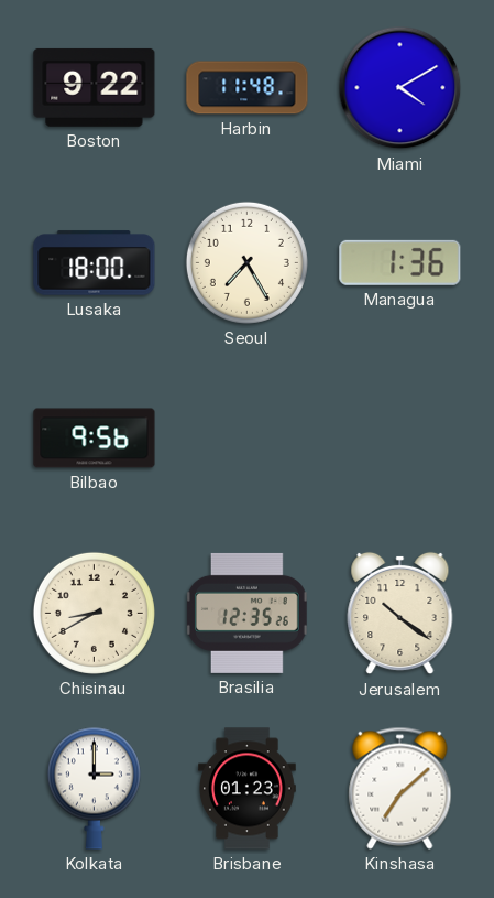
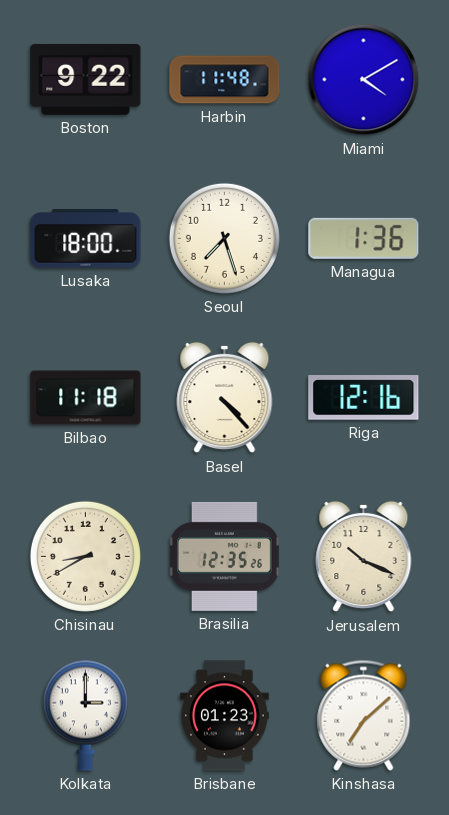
Seoul: 7:25 -> 7:27
Bilbao: 9:56 -> 11:18
Basel: none -> 4:23
Riga: none -> 12:16
Jerusalem: 10:21 -> 10:19
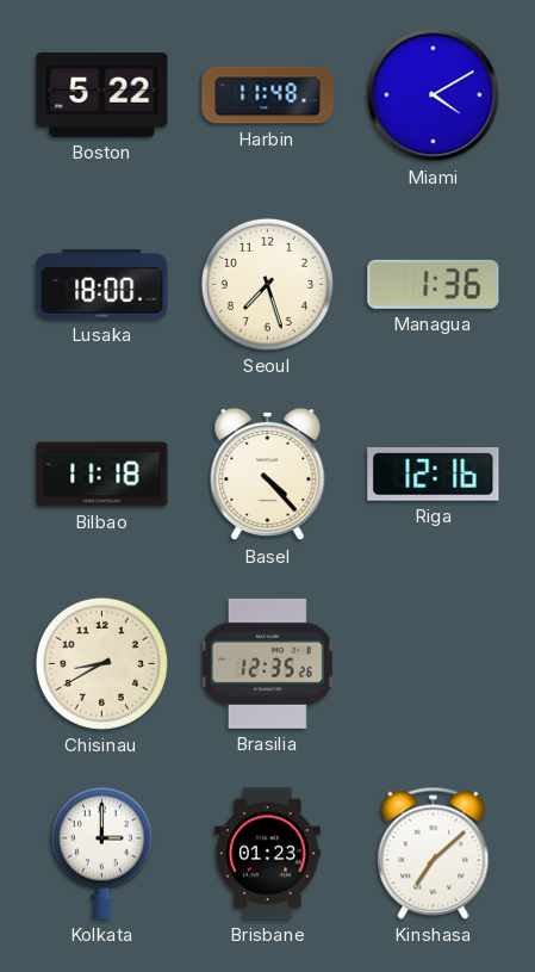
Boston: 9:22 -> 5:22
Jerusalem: 10:19 -> none
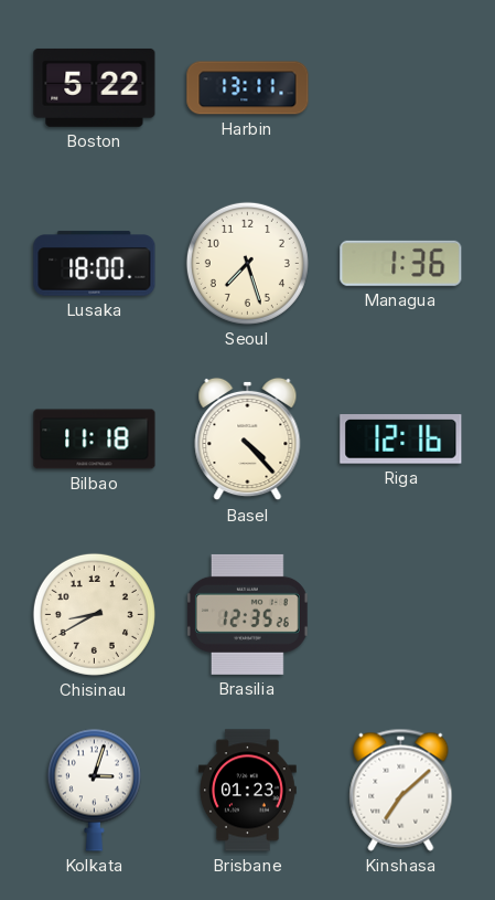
Harbin: 11:48 -> 13:11
Miami: 4:10 -> none
Kolkata: 3:00 -> 3:03
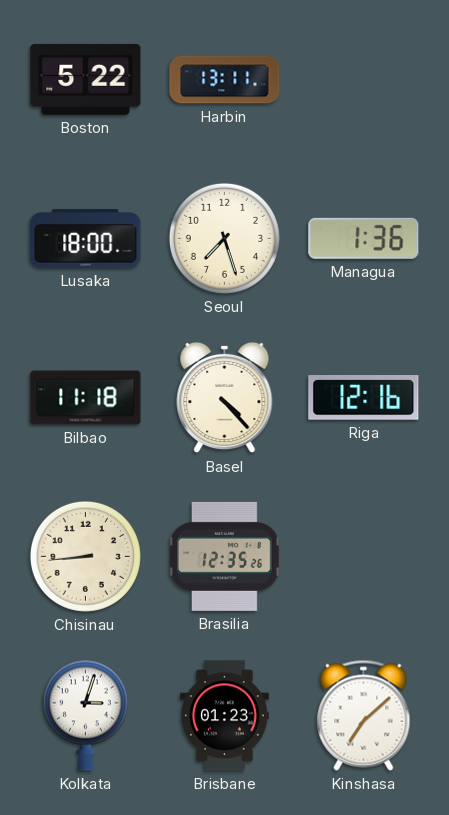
Chisinau: 8:40 -> 8:44
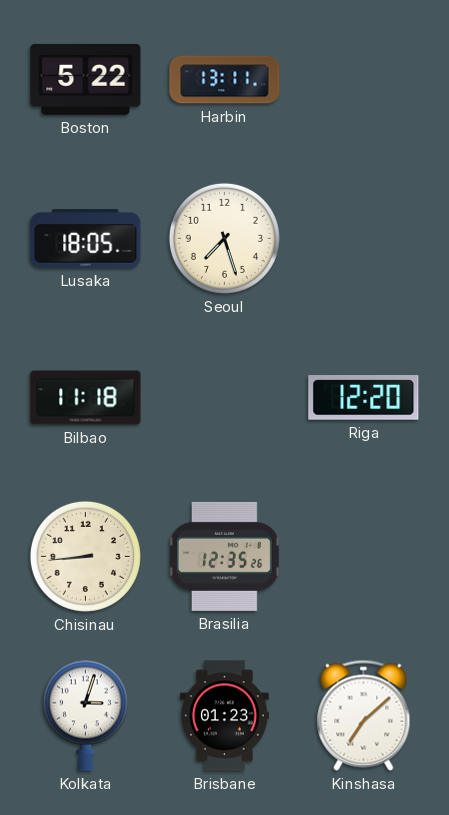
Lusaka: 18:00 -> 18:05
Managua: 1:36 -> none
Basel: 4:23 -> none
Riga: 12:16 -> 12:20
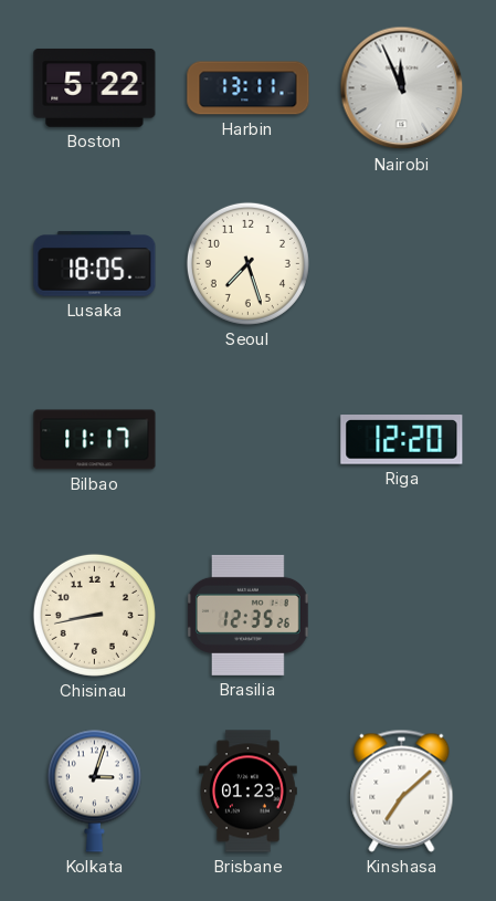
Nairobi: none -> 11:56
Bilbao: 11:18 -> 11:17
Chisinau: 8:44 -> 8:43
